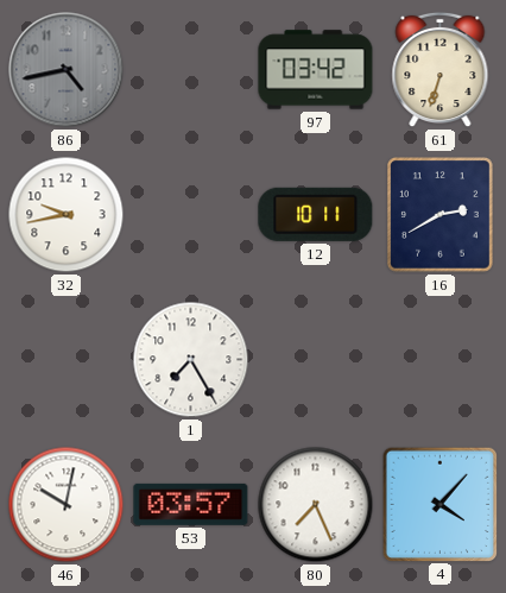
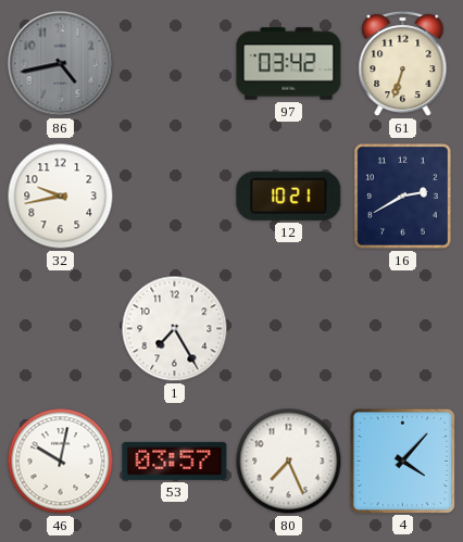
12: 10:11 -> 10:21
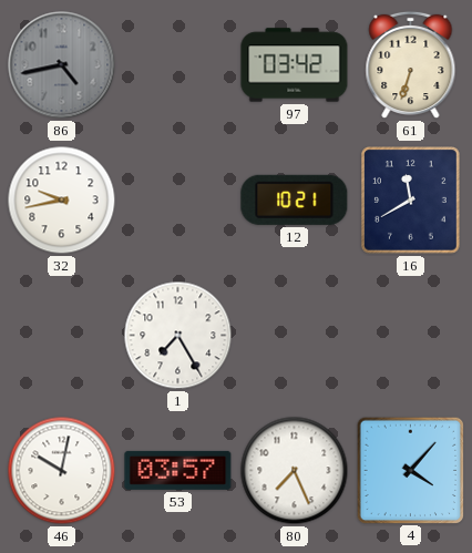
16: 2:40 -> 11:40
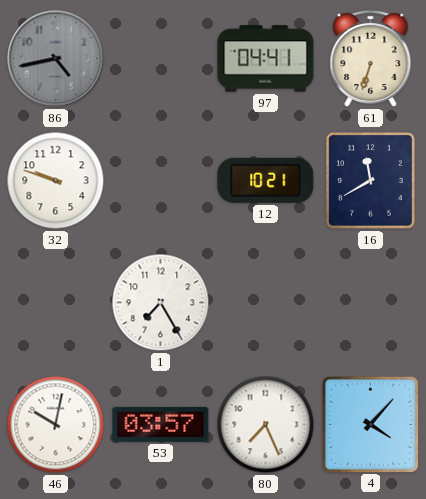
97: 03:42 -> 04:41
32: 9:43 -> 9:48
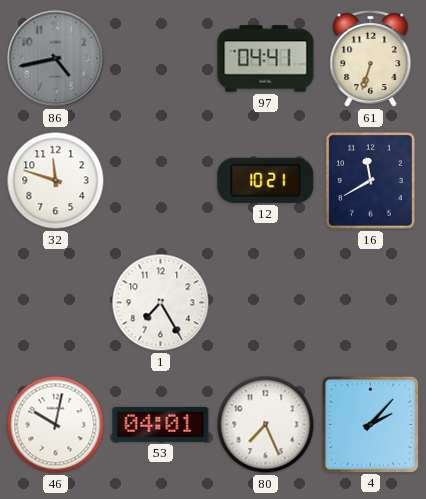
32: 9:48 -> 11:48
53: 03:57 -> 04:01
4: 4:07 -> 2:07
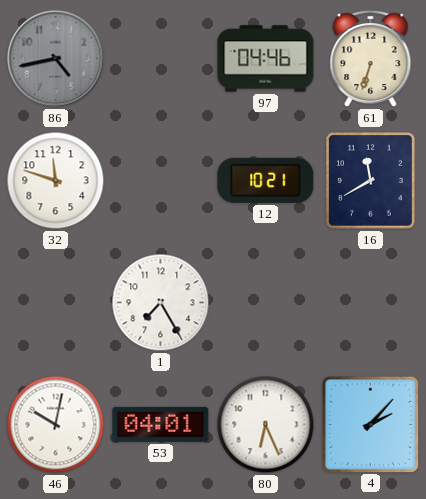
97: 04:41 -> 04:46
80: 7:26 -> 6:26
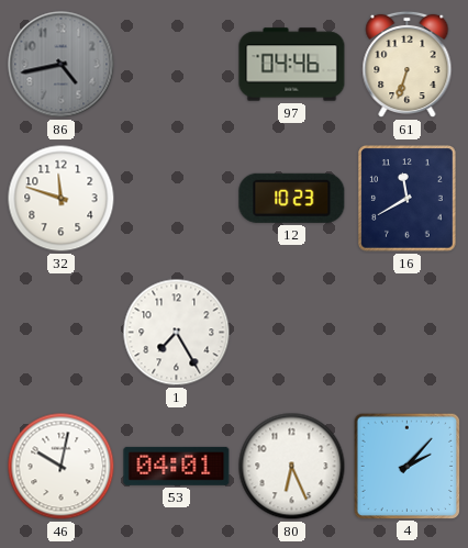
12: 10:21 -> 10:23
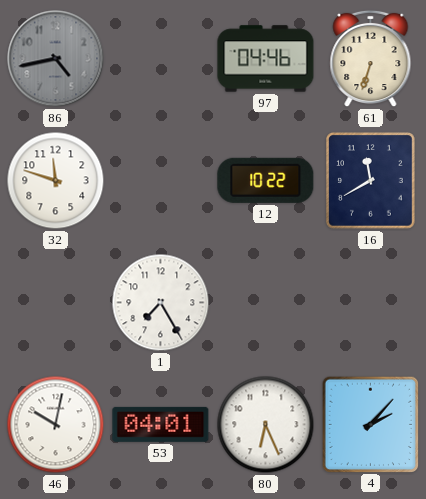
12: 10:23 -> 10:22
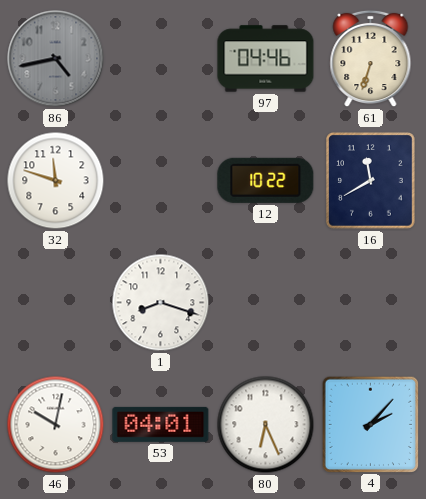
1: 7:25 -> 8:18
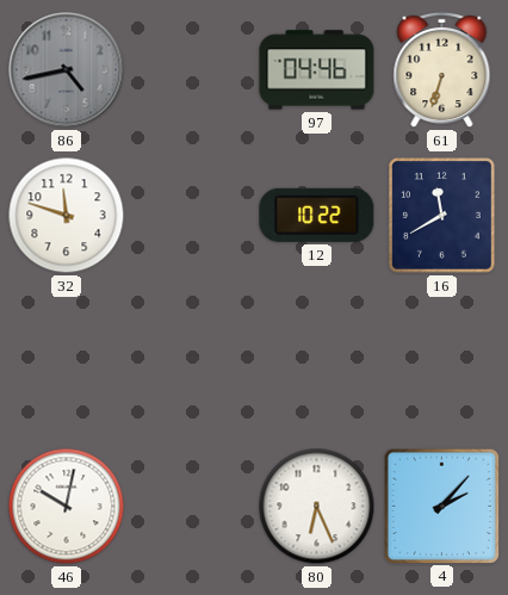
1: 8:18 -> none
53: 04:01 -> none
